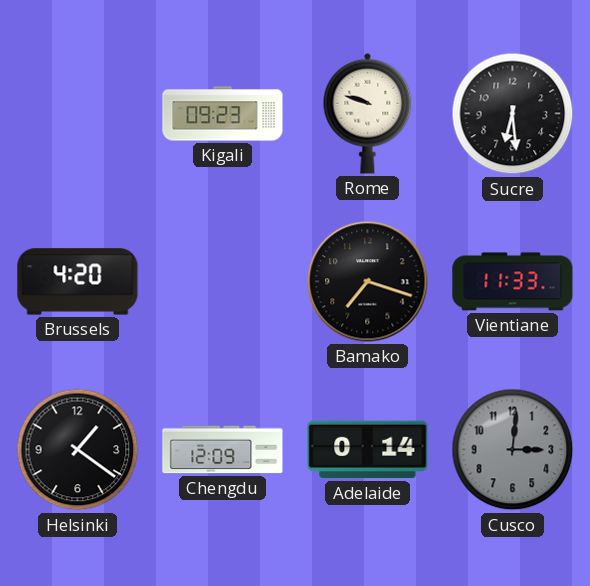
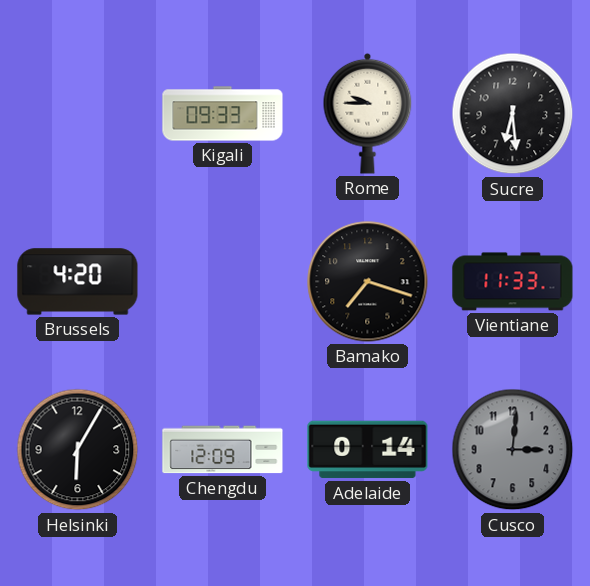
Kigali: 09:23 -> 09:33
Rome: 9:48 -> 9:45
Helsinki: 1:21 -> 6:05
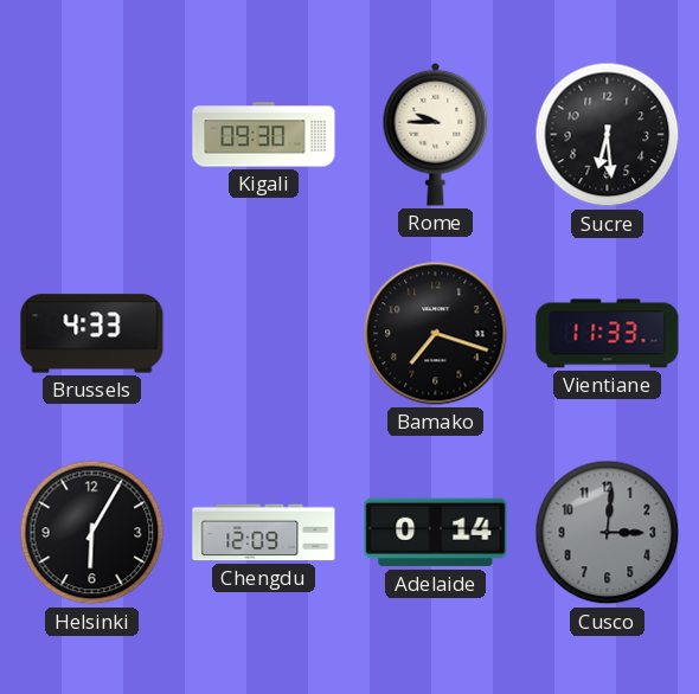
Kigali: 09:33 -> 09:30
Brussels: 4:20 -> 4:33
